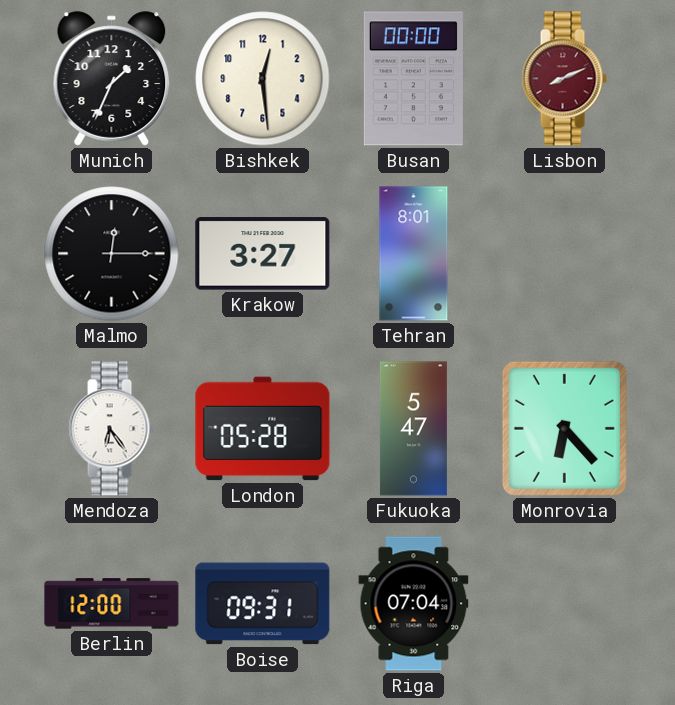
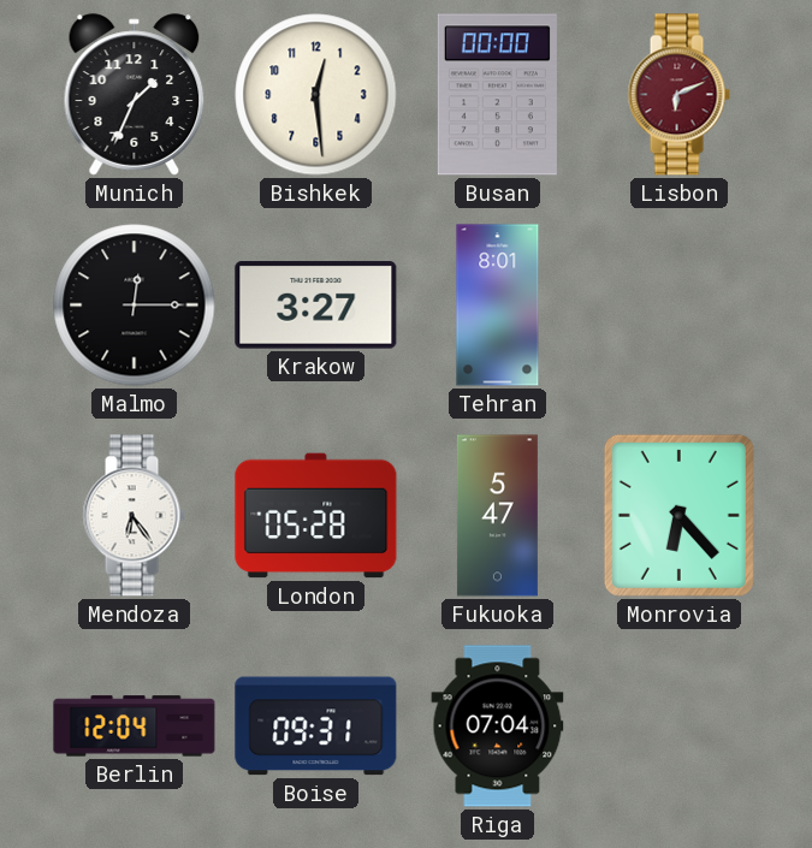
Lisbon: 8:11 -> 6:11
Berlin: 12:00 -> 12:04
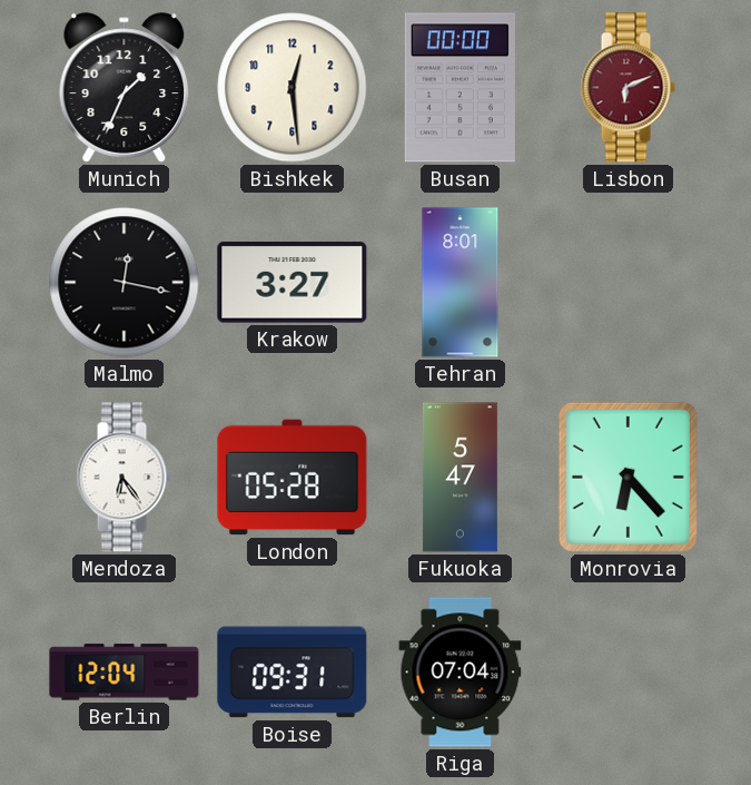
Malmo: 12:15 -> 12:17
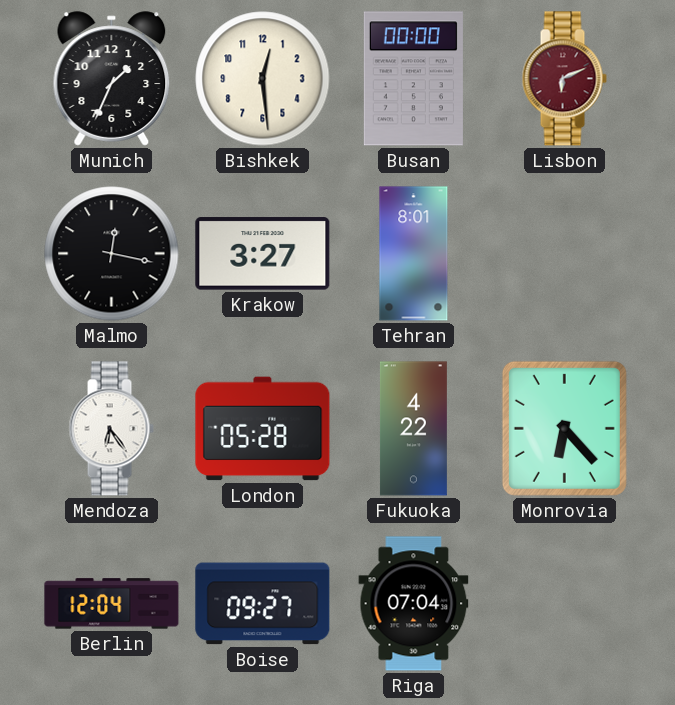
Fukuoka: 5:47 -> 4:22
Boise: 09:31 -> 09:27
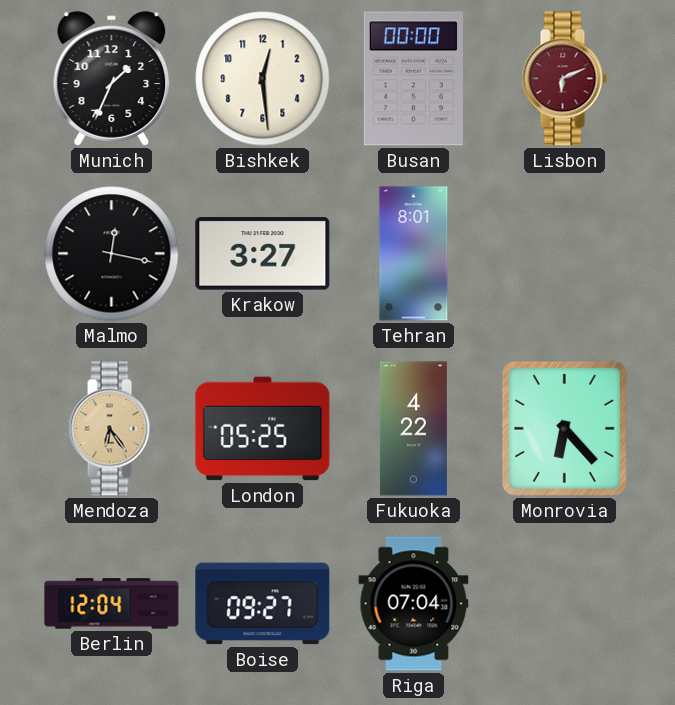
Mendoza dial: white -> champagne
London: 05:28 -> 05:25
